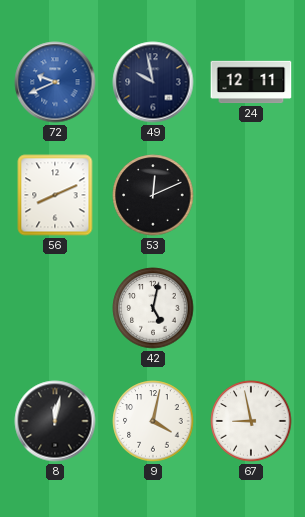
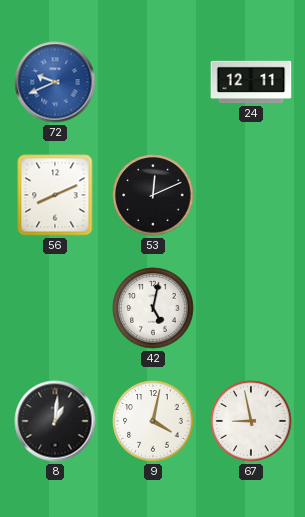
49: 9:58 -> none
8: 12:02 -> 1:01
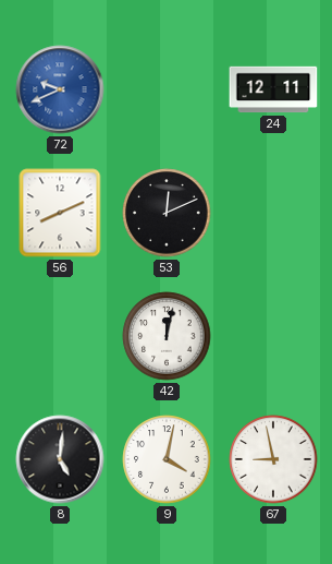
42: 5:02 -> 12:02
8: 1:01 -> 5:01
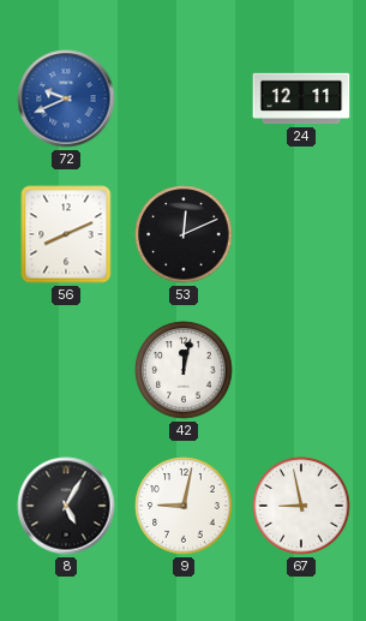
8: 5:01 -> 5:05
9: 4:02 -> 9:02
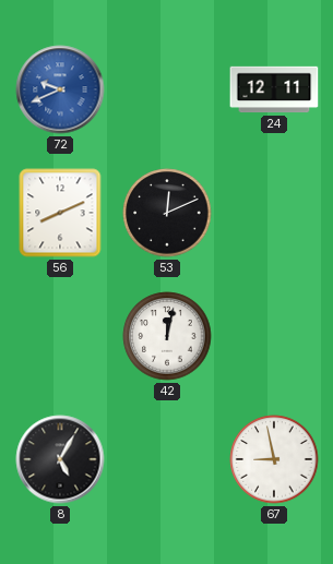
9: 9:02 -> none
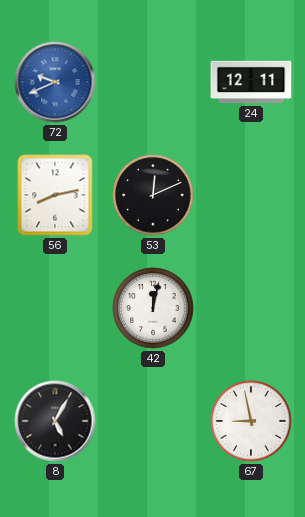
56: 8:11 -> 8:13
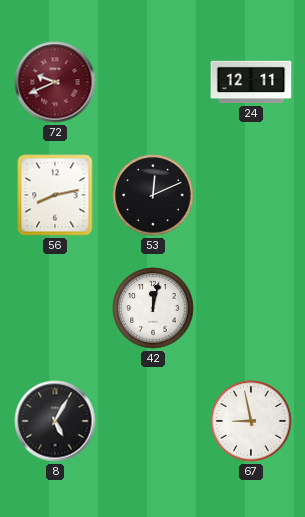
72 dial: blue -> burgundy
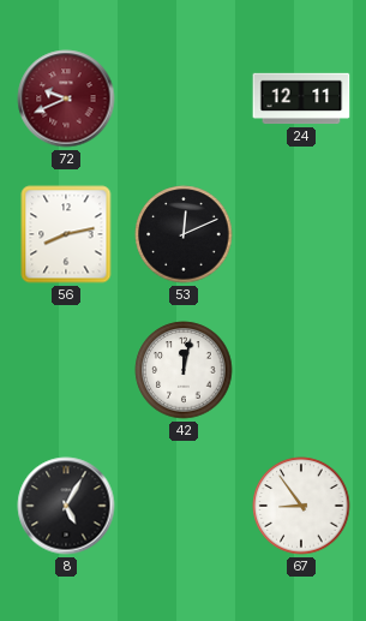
67: 8:58 -> 8:54
